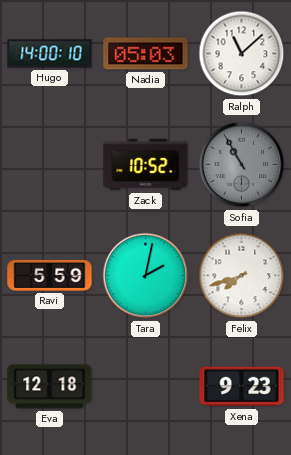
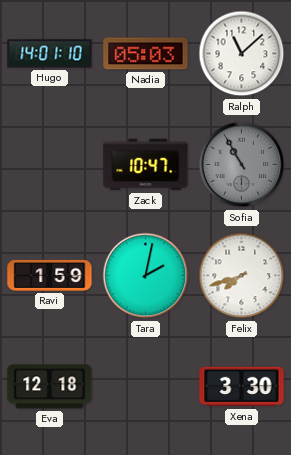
Hugo: 14:00 -> 14:01
Zack: 10:52 -> 10:47
Ravi: 5:59 -> 1:59
Xena: 9:23 -> 3:30
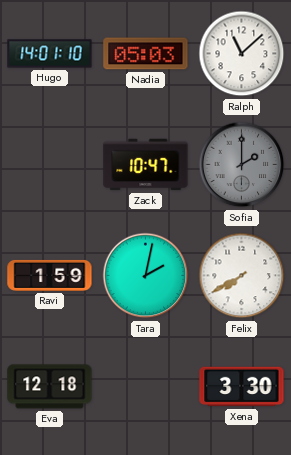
Sofia: 10:55 -> 2:00
Felix: 7:42 -> 7:40
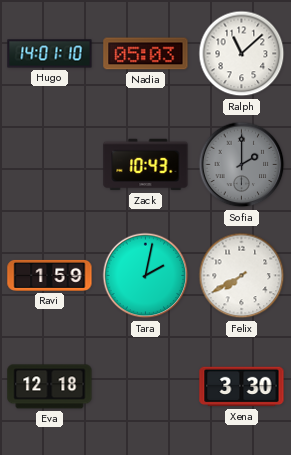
Zack: 10:47 -> 10:43
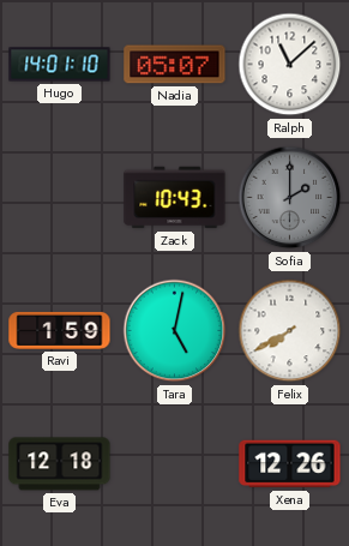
Nadia: 05:03 -> 05:07
Tara: 2:02 -> 5:02
Xena: 3:30 -> 12:26
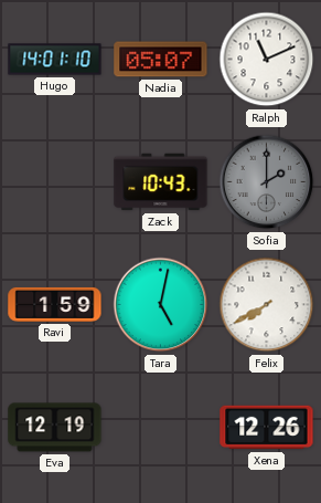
Ralph: 11:08 -> 11:11
Eva: 12:18 -> 12:19
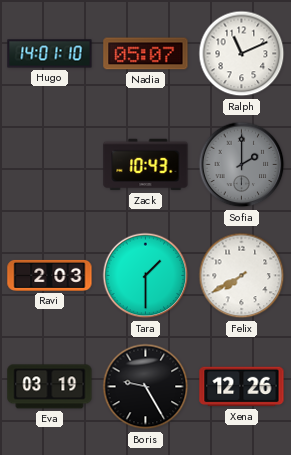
Ravi: 1:59 -> 2:03
Tara: 5:02 -> 1:30
Eva: 12:19 -> 03:19
Boris: none -> 9:25
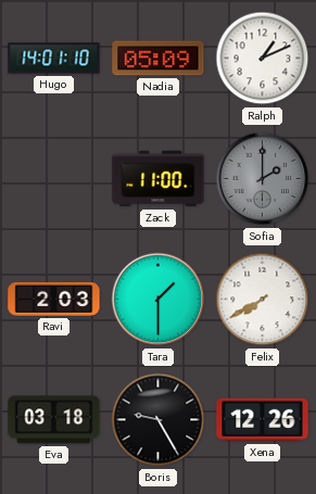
Nadia: 05:07 -> 05:09
Ralph: 11:11 -> 1:11
Zack: 10:43 -> 11:00
Eva: 03:19 -> 03:18
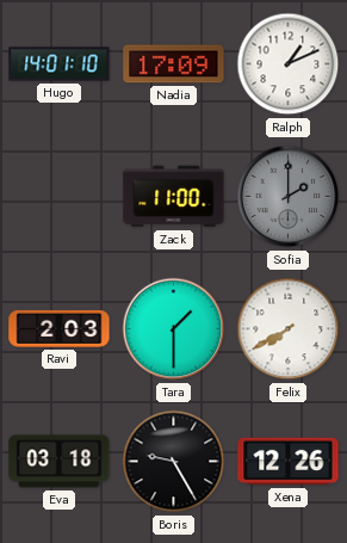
Nadia: 05:09 -> 17:09
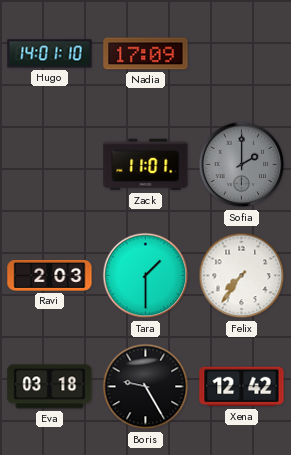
Ralph: 1:11 -> none
Zack: 11:00 -> 11:01
Felix: 7:40 -> 7:36
Xena: 12:26 -> 12:42
